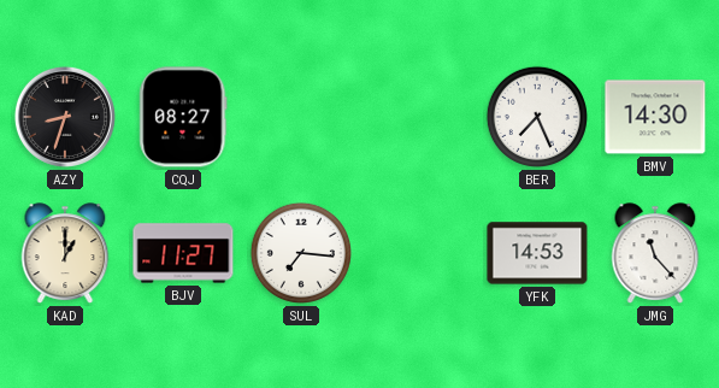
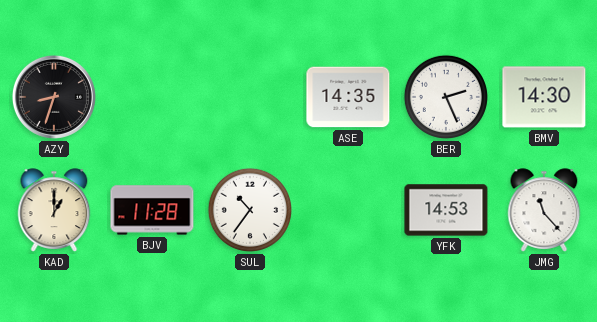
CQJ: 08:27 -> none
ASE: none -> 14:35
BER: 7:26 -> 2:26
BJV: 11:27 -> 11:28
SUL: 7:16 -> 10:36
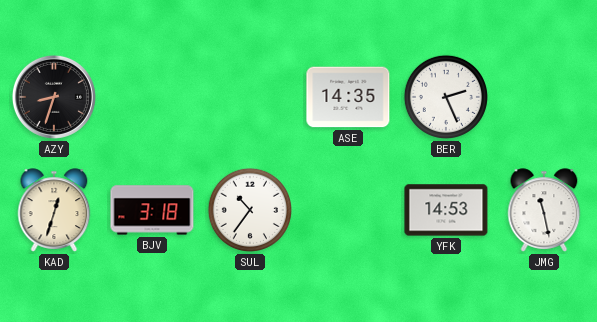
BMV: 14:30 -> none
KAD: 1:00 -> 12:33
BJV: 11:28 -> 3:18
JMG: 11:23 -> 11:28
